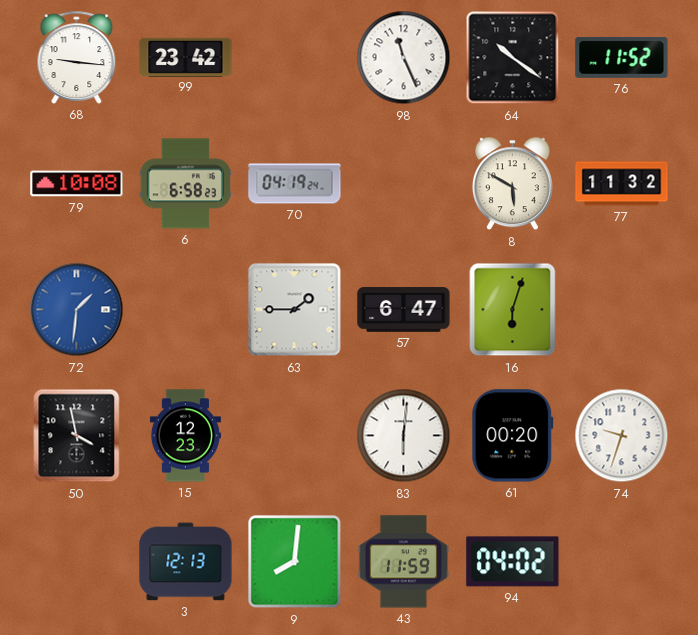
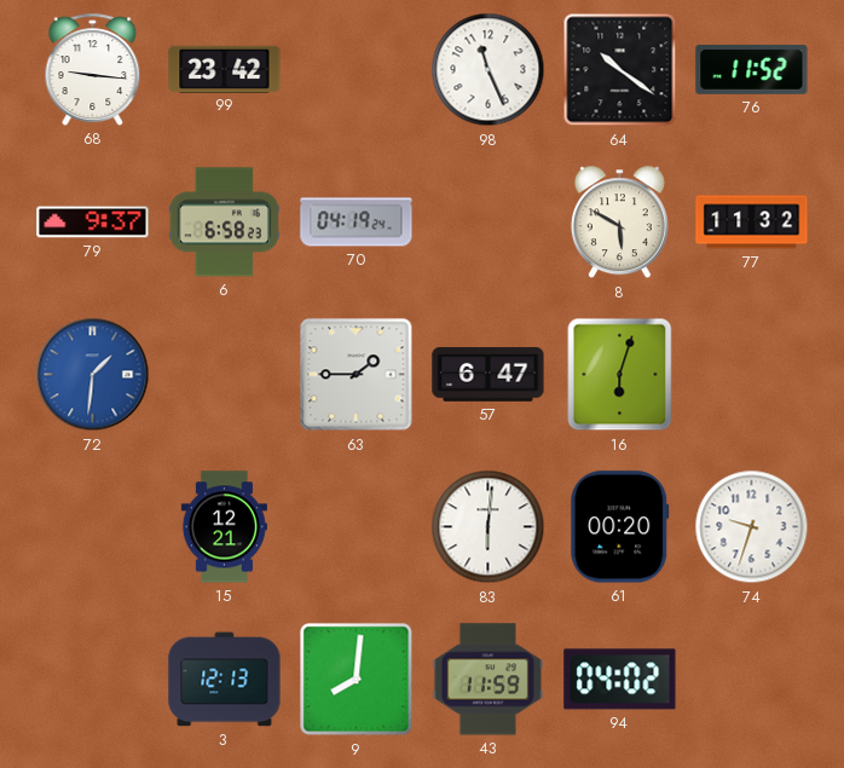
79: 10:08 -> 9:37
50: 3:58 -> none
15: 12:23 -> 12:21
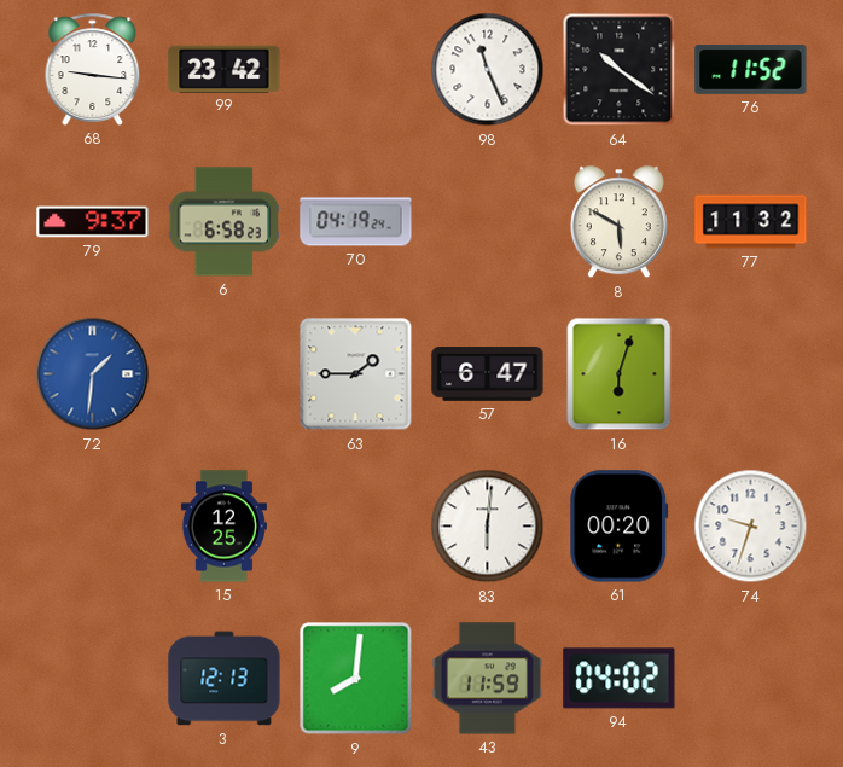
15: 12:21 -> 12:25
